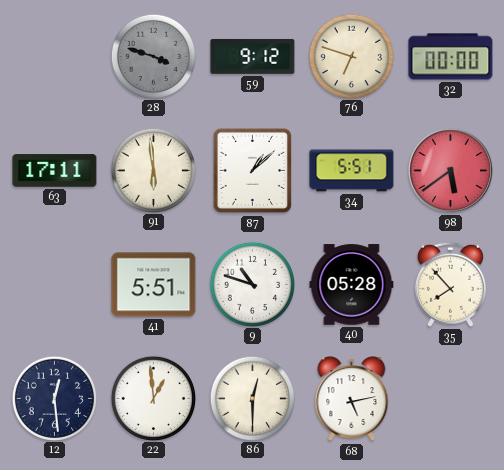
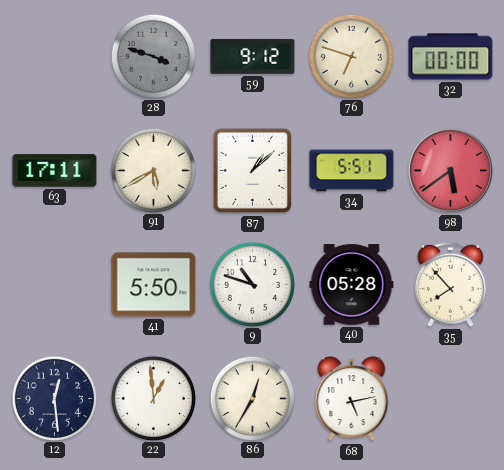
91: 5:59 -> 5:40
41: 5:51 -> 5:50
86: 12:30 -> 12:35
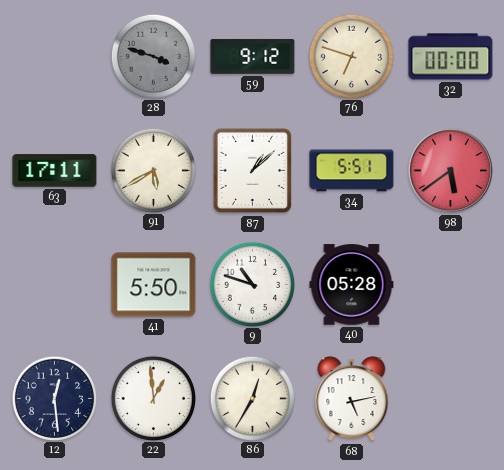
35: 7:53 -> none
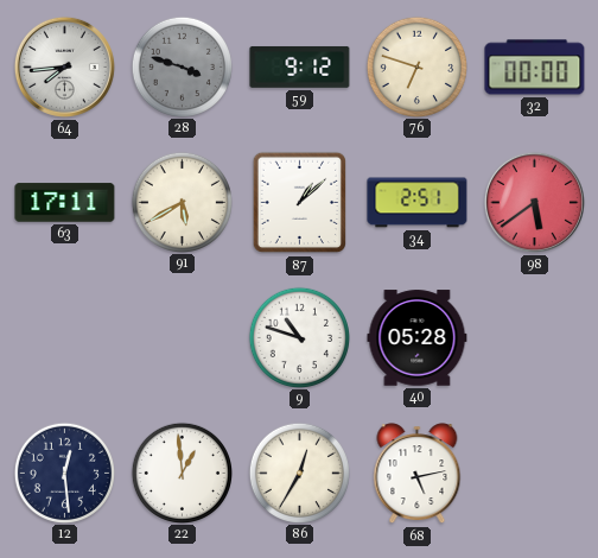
64: none -> 7:44
34: 5:51 -> 2:51
41: 5:50 -> none
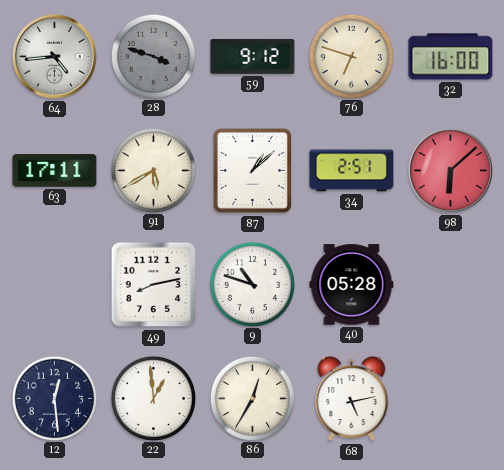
64: 7:44 -> 4:44
32: 00:00 -> 16:00
98: 5:39 -> 6:08
49: none -> 8:13
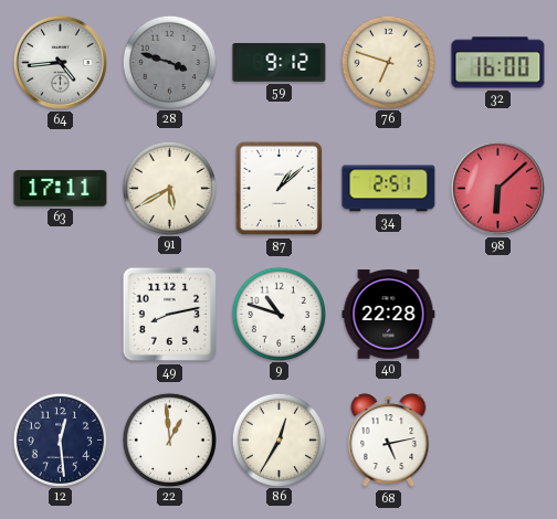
40: 05:28 -> 22:28
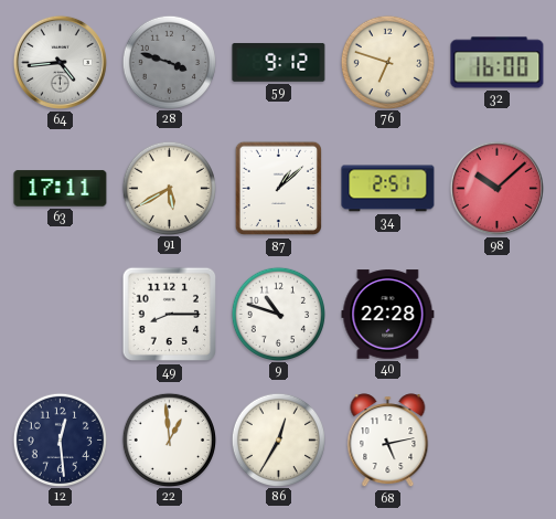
98: 6:08 -> 10:08
49: 8:13 -> 8:15
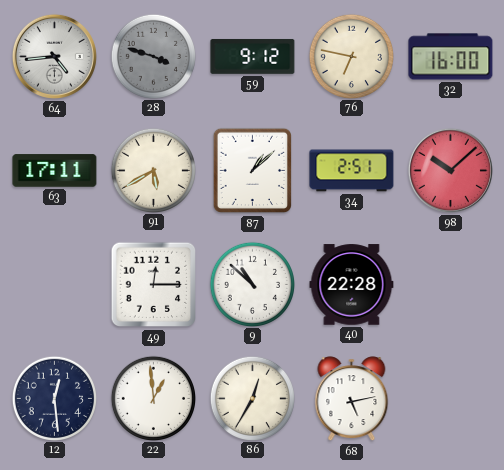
76: 6:48 -> 6:47
49: 8:15 -> 12:15
9: 10:48 -> 10:52
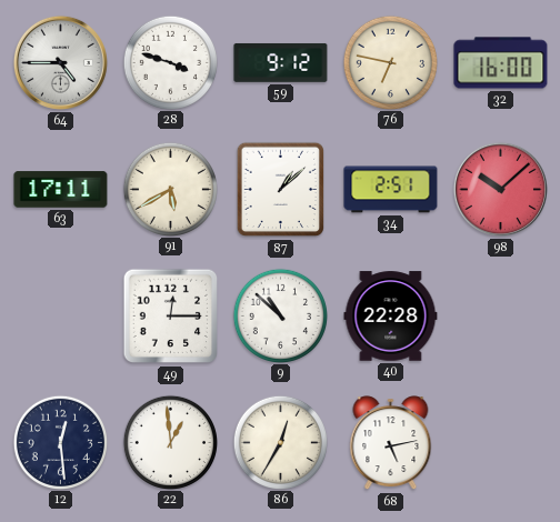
64: 4:44 -> 4:45
28 dial: grey -> white
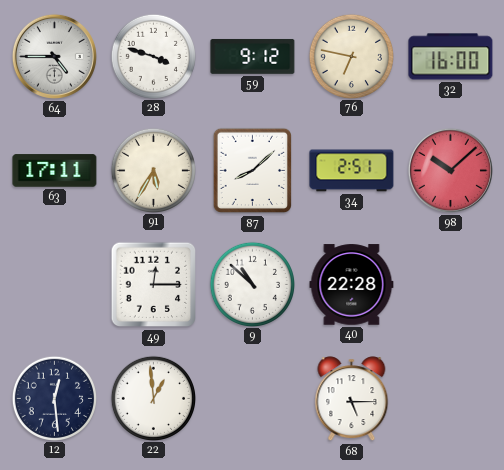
91: 5:40 -> 5:35
87: 1:08 -> 8:08
86: 12:35 -> none
68: 5:13 -> 5:15
